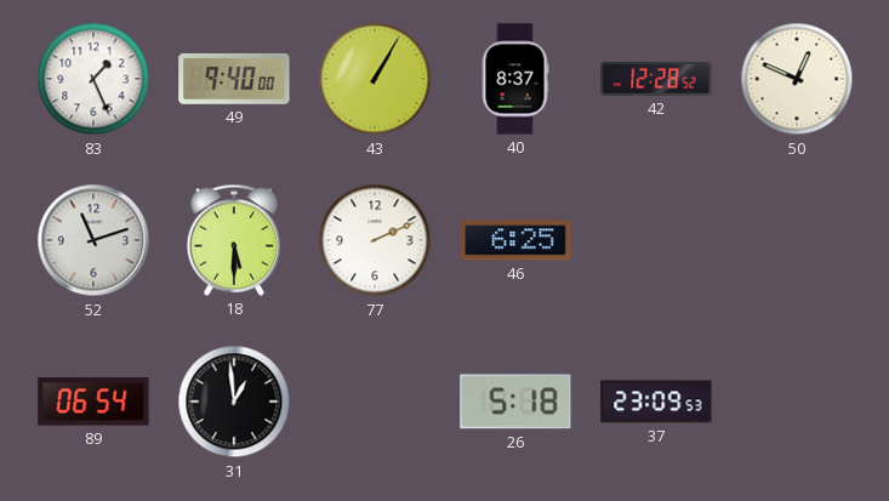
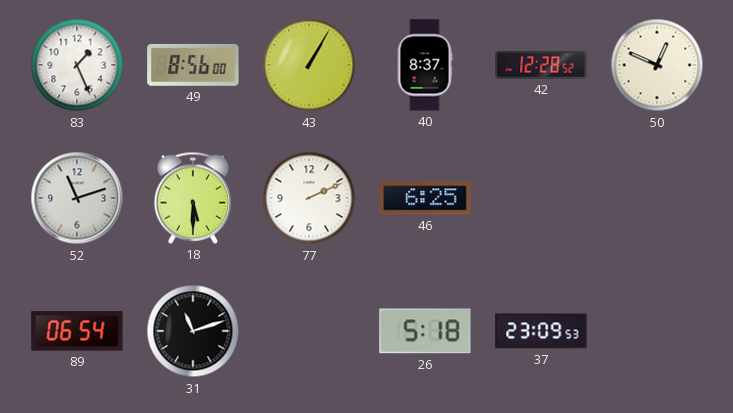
49: 9:40 -> 8:56
31: 12:59 -> 11:12
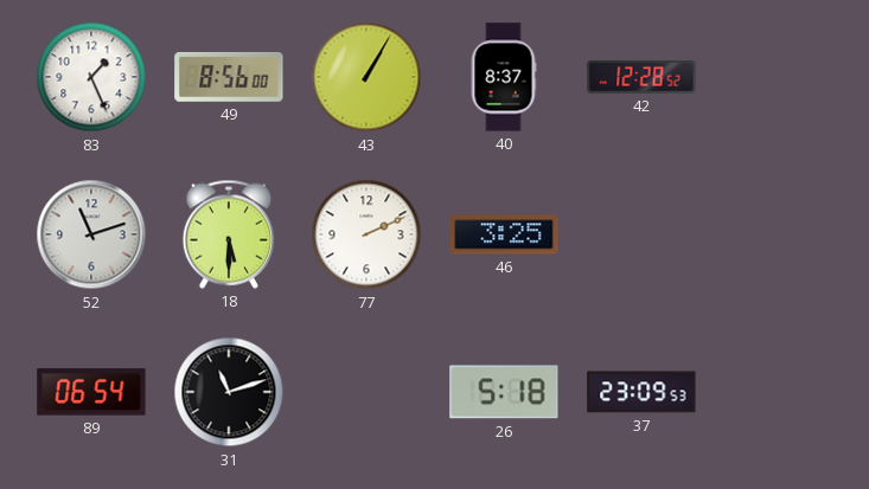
50: 12:49 -> none
46: 6:25 -> 3:25
